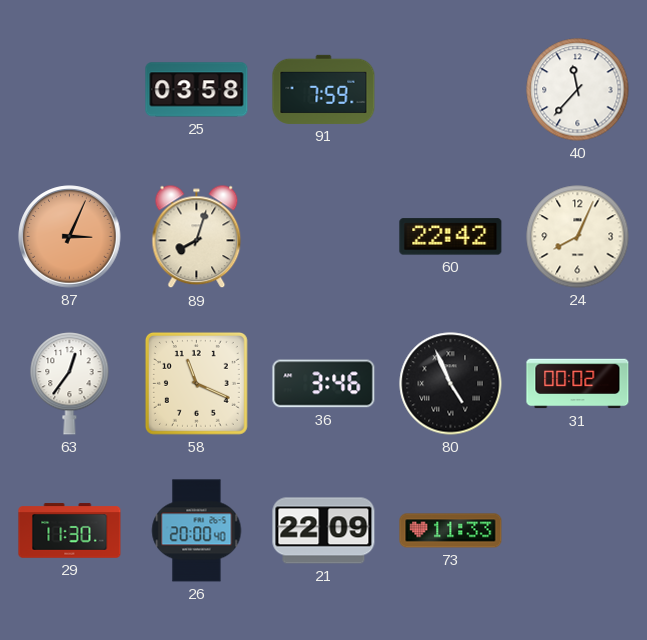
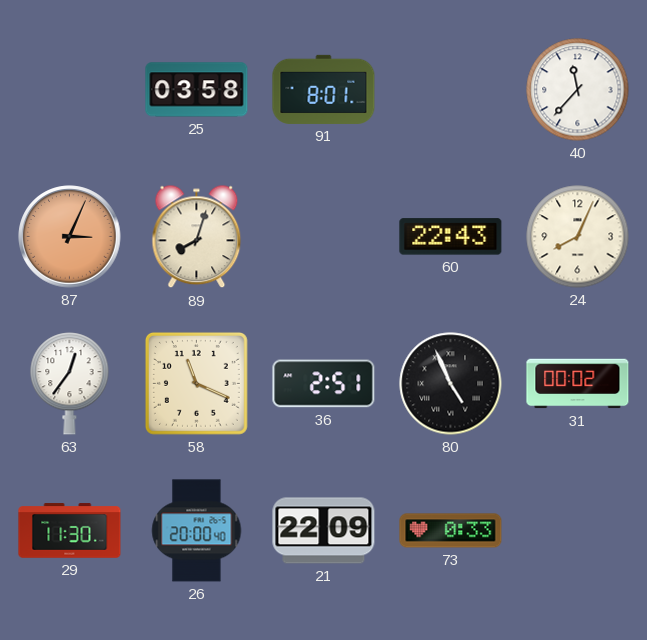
91: 7:59 -> 8:01
60: 22:42 -> 22:43
36: 3:46 -> 2:51
73: 11:33 -> 0:33
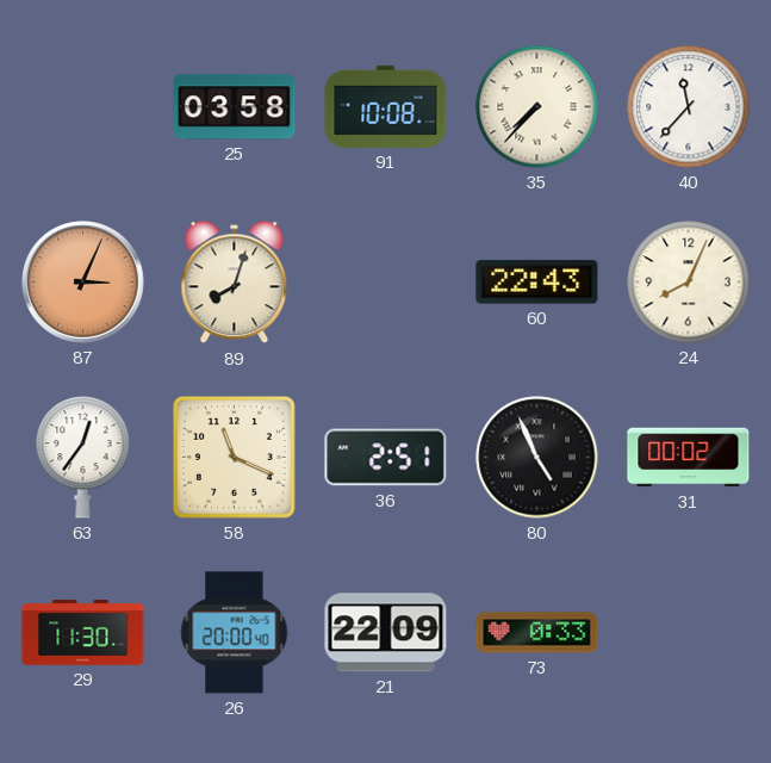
91: 8:01 -> 10:08
35: none -> 7:37
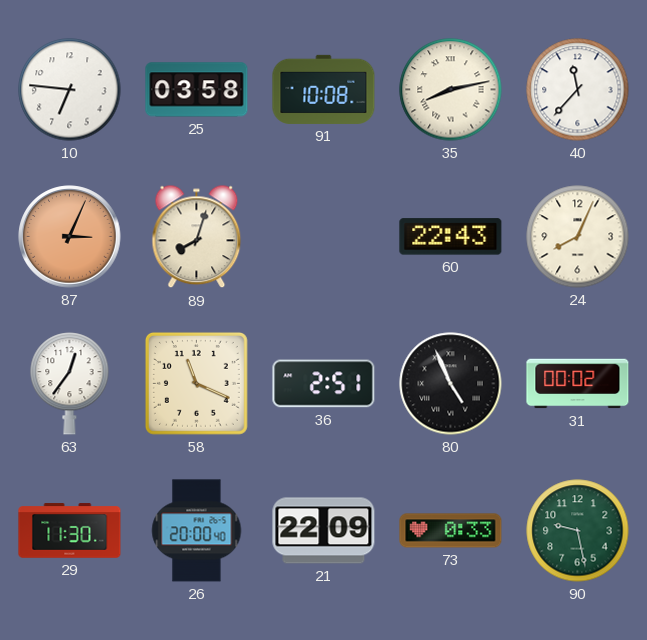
10: none -> 6:46
35: 7:37 -> 8:13
90: none -> 9:28
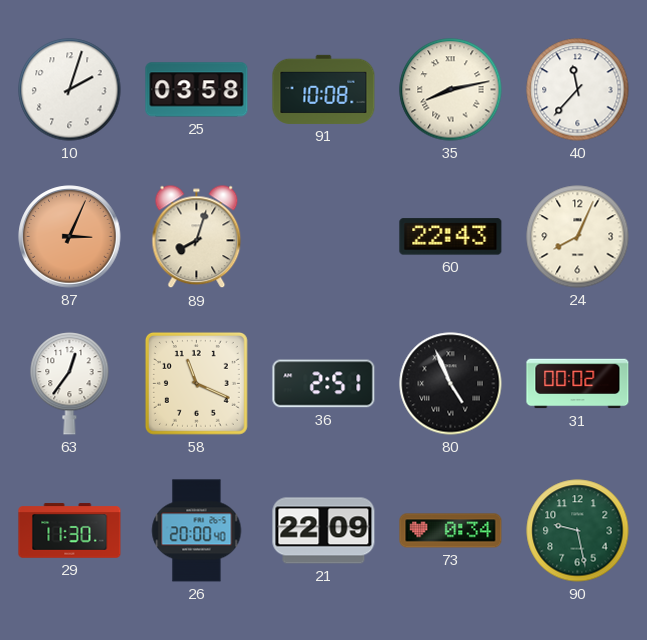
10: 6:46 -> 2:03
73: 0:33 -> 0:34
